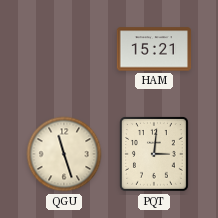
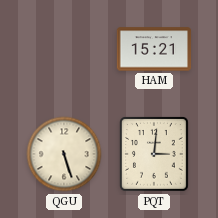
QGU: 11:27 -> 5:27
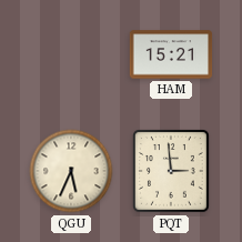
QGU: 5:27 -> 5:34
PQT: 3:01 -> 2:59
